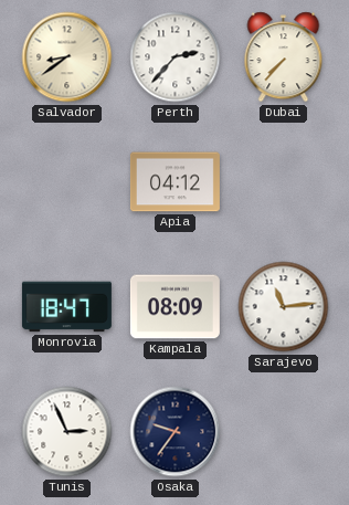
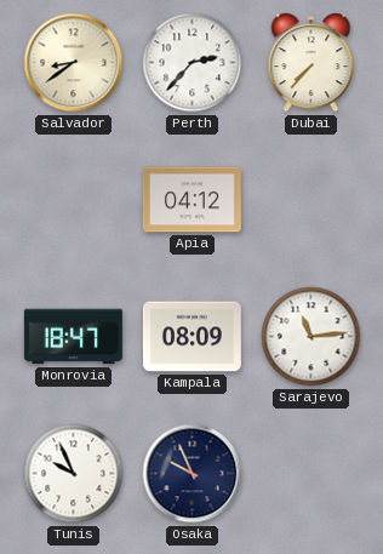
Tunis: 2:56 -> 9:56
Osaka: 9:36 -> 9:56
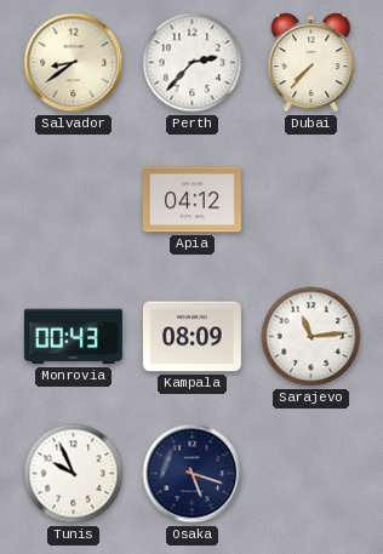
Monrovia: 18:47 -> 00:43
Osaka: 9:56 -> 5:18
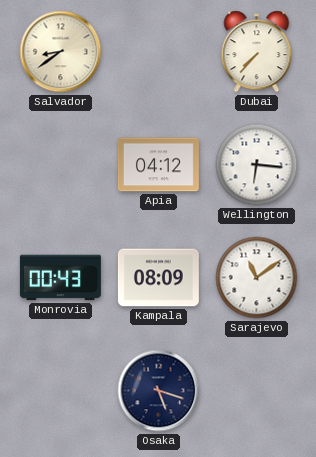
Perth: 2:37 -> none
Wellington: none -> 6:16
Sarajevo: 11:14 -> 11:09
Tunis: 9:56 -> none
